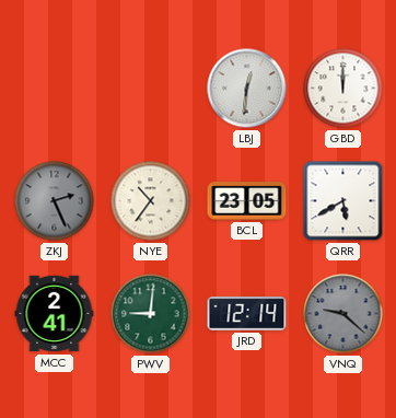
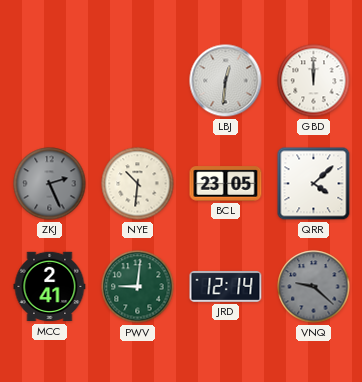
NYE: 10:36 -> 10:31
QRR: 5:40 -> 4:08
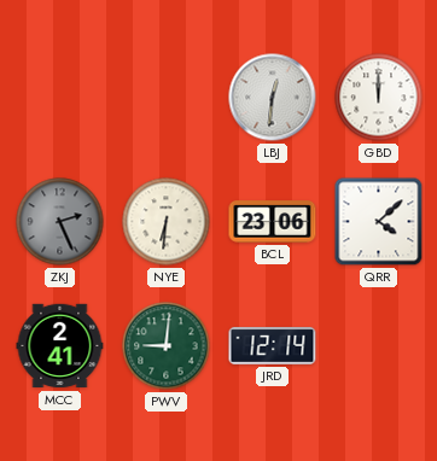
NYE: 10:31 -> 6:31
BCL: 23:05 -> 23:06
VNQ: 9:22 -> none
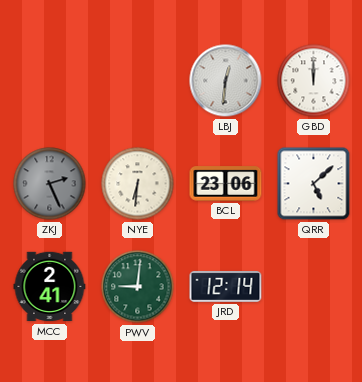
QRR: 4:08 -> 5:08
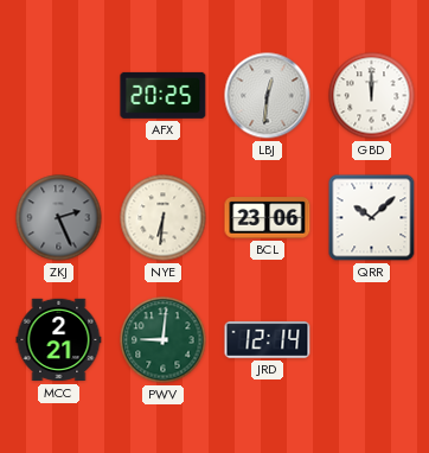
AFX: none -> 20:25
QRR: 5:08 -> 10:08
MCC: 2:41 -> 2:21
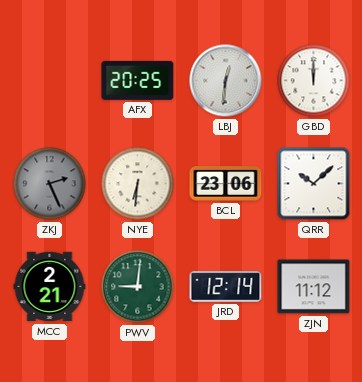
ZJN: none -> 11:12
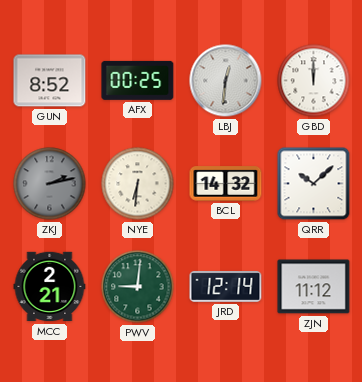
GUN: none -> 8:52
AFX: 20:25 -> 00:25
ZKJ: 2:26 -> 2:13
BCL: 23:06 -> 14:32
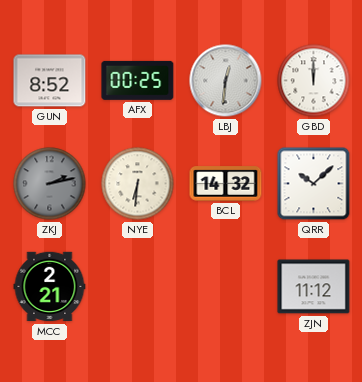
PWV: 9:01 -> none
JRD: 12:14 -> none
